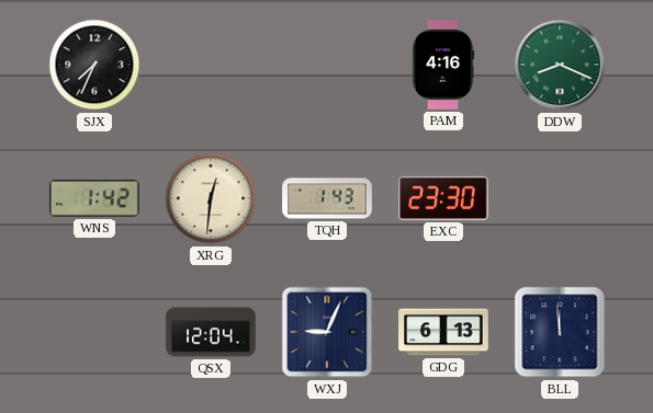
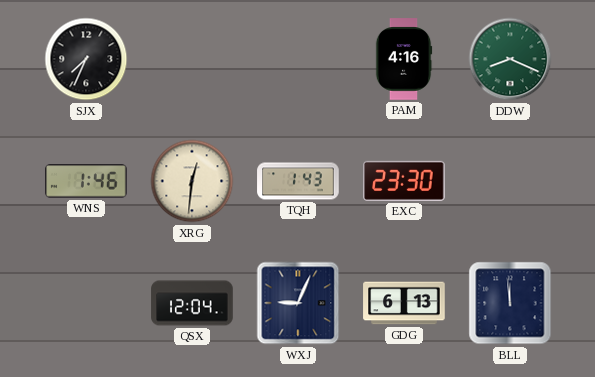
WNS: 1:42 -> 1:46
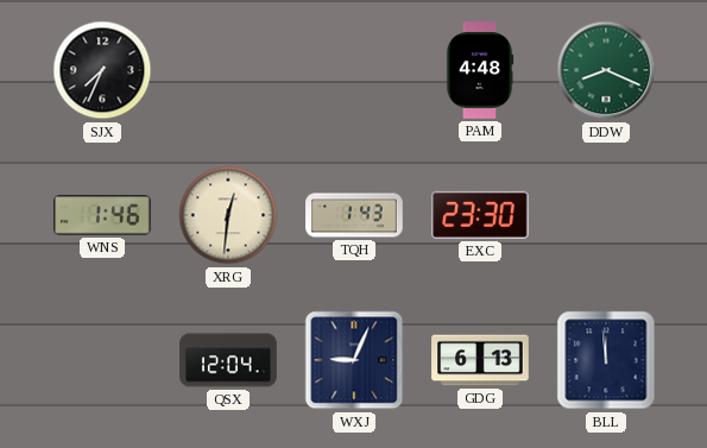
PAM: 4:16 -> 4:48
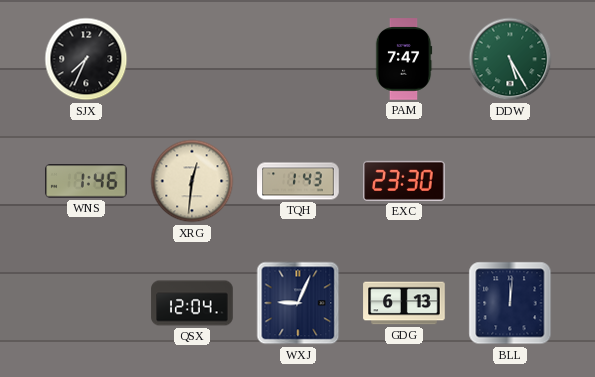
PAM: 4:48 -> 7:47
DDW: 8:19 -> 5:25
BLL: 11:59 -> 12:01
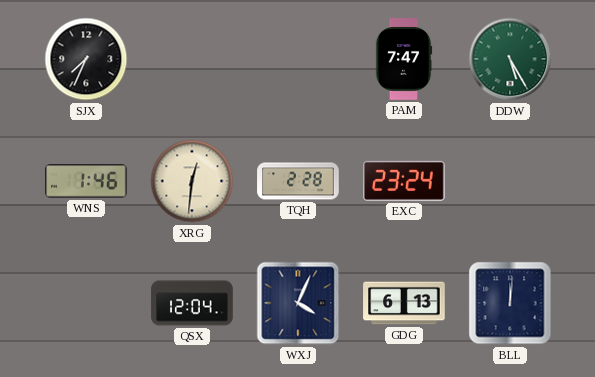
TQH: 1:43 -> 2:28
EXC: 23:30 -> 23:24
WXJ: 9:04 -> 4:04
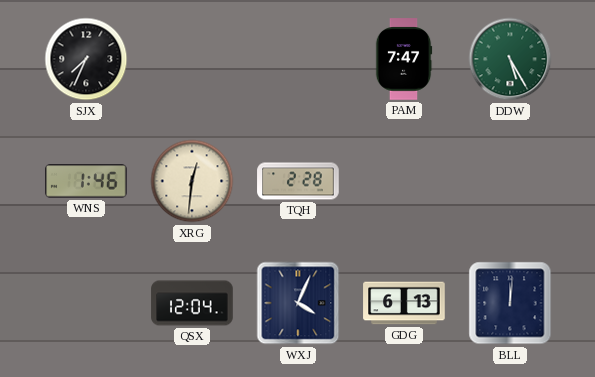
EXC: 23:24 -> none
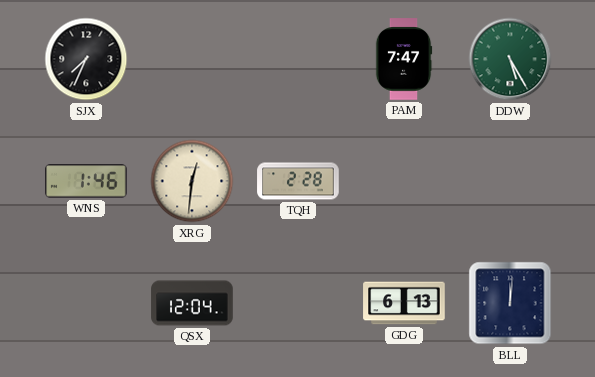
WXJ: 4:04 -> none
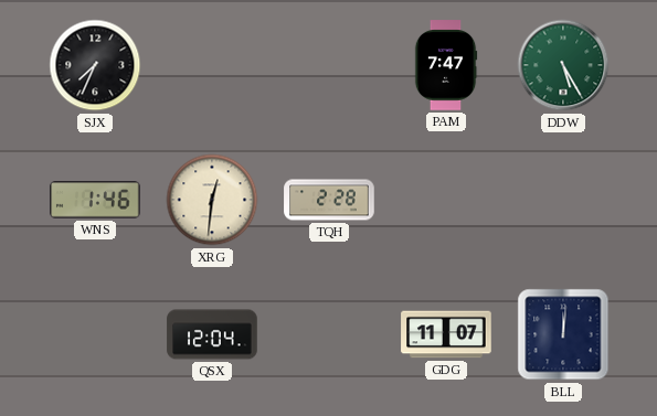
GDG: 6:13 -> 11:07
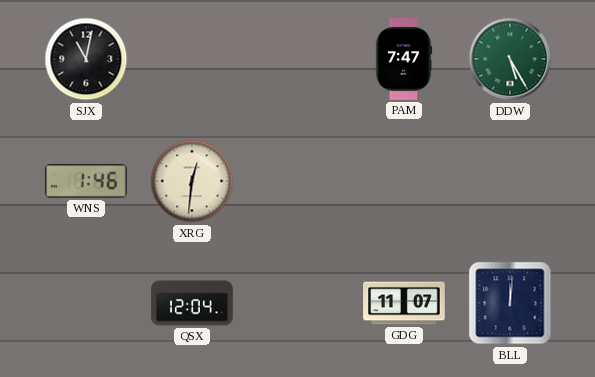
SJX: 7:34 -> 11:02
TQH: 2:28 -> none
